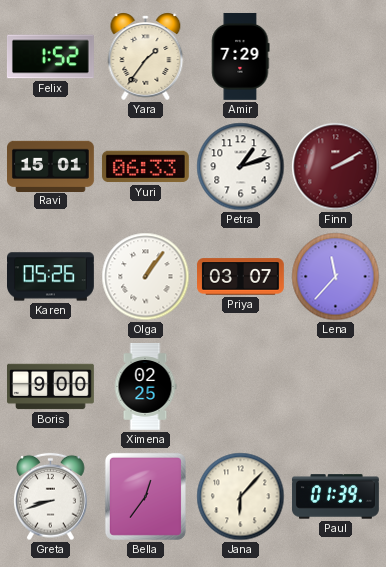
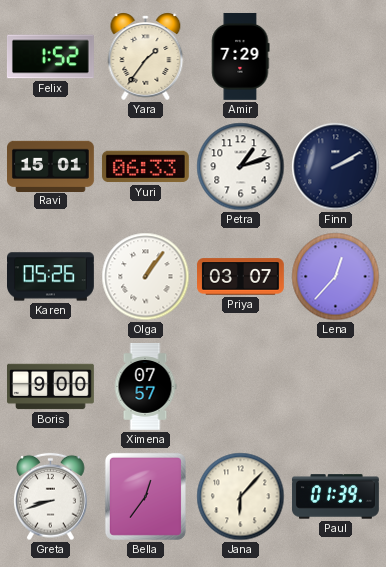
Finn dial: burgundy -> navy
Lena: 11:37 -> 12:37
Ximena: 02:25 -> 07:57
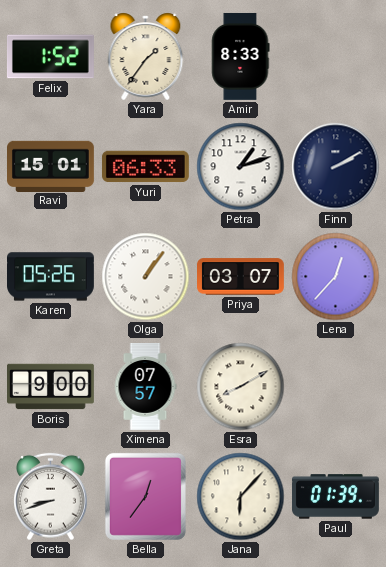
Amir: 7:29 -> 8:33
Esra: none -> 8:10
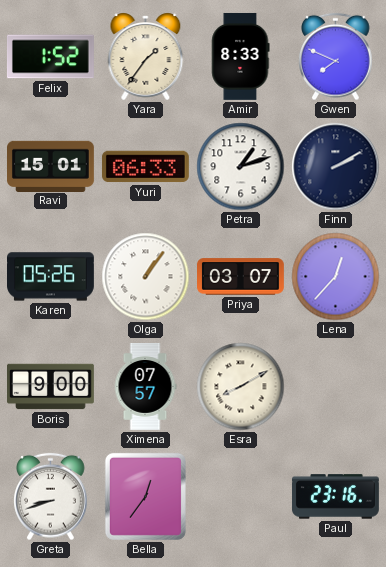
Gwen: none -> 7:49
Jana: 6:07 -> none
Paul: 01:39 -> 23:16
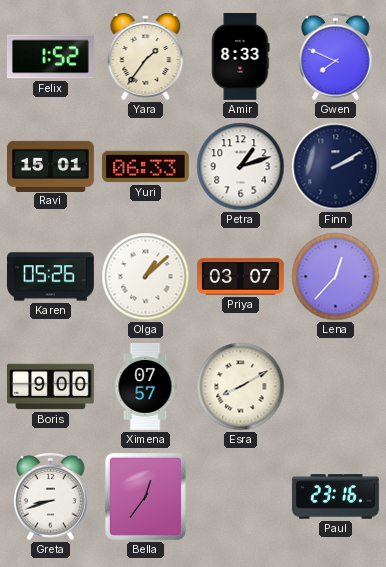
Olga: 1:06 -> 1:08
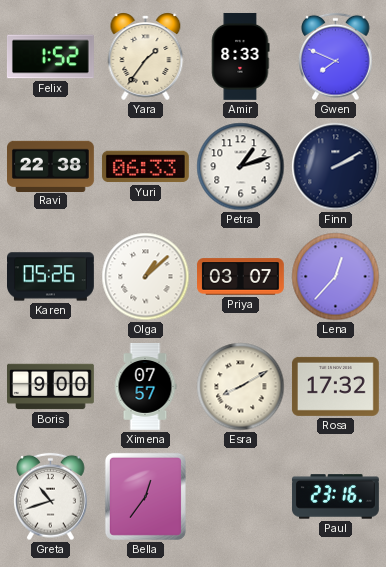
Ravi: 15:01 -> 22:38
Rosa: none -> 17:32
Greta: 8:42 -> 10:42
